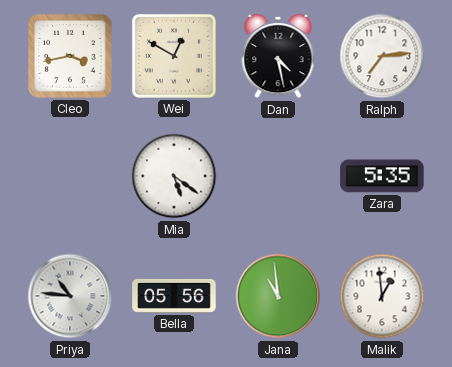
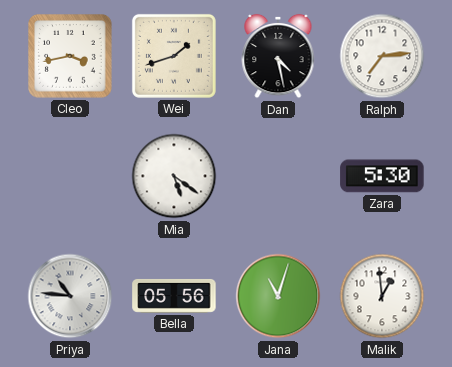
Wei: 12:50 -> 1:42
Zara: 5:35 -> 5:30
Jana: 10:59 -> 11:03
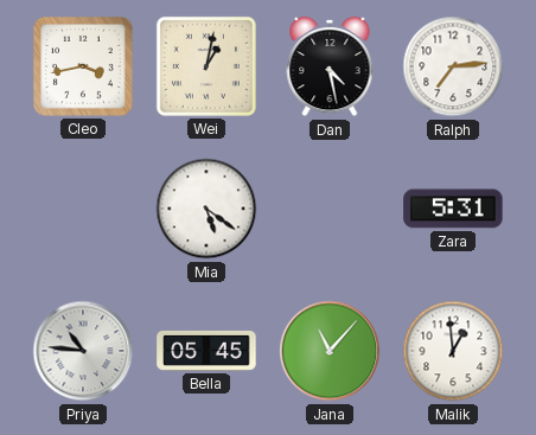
Wei: 1:42 -> 1:02
Zara: 5:30 -> 5:31
Bella: 05:56 -> 05:45
Jana: 11:03 -> 11:07
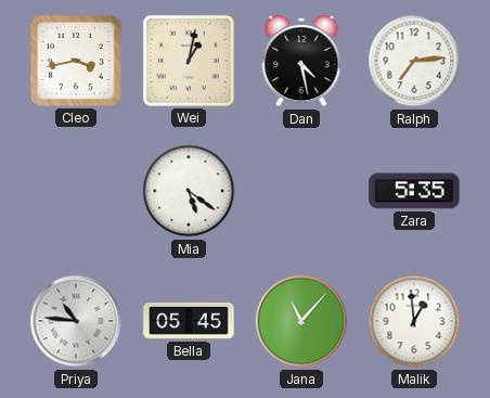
Zara: 5:31 -> 5:35
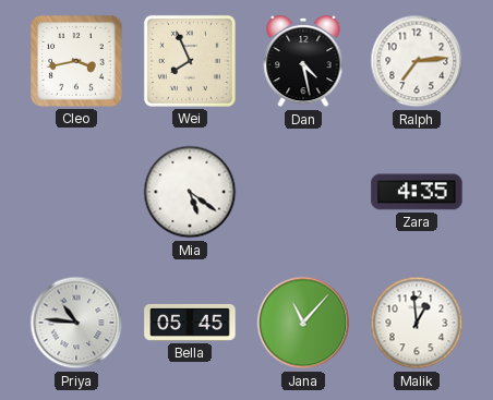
Wei: 1:02 -> 7:56
Zara: 5:35 -> 4:35
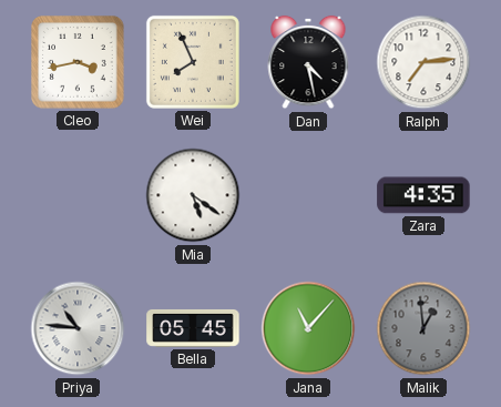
Malik dial: white -> grey
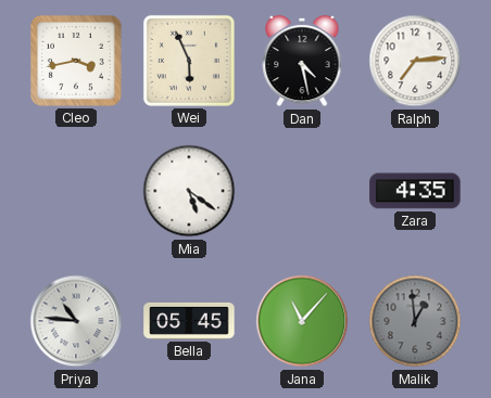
Wei: 7:56 -> 5:56
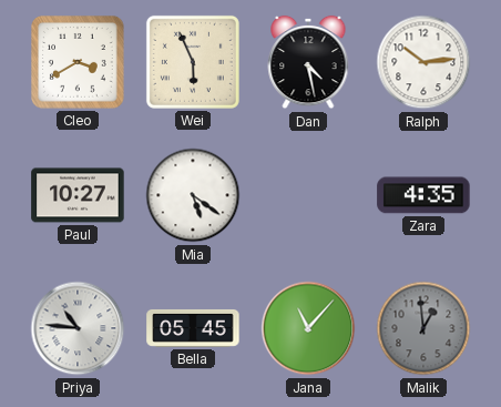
Cleo: 3:43 -> 3:40
Ralph: 7:14 -> 10:14
Paul: none -> 10:27
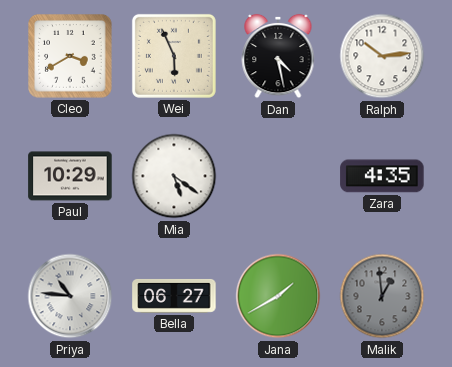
Paul: 10:27 -> 10:29
Bella: 05:45 -> 06:27
Jana: 11:07 -> 1:40
